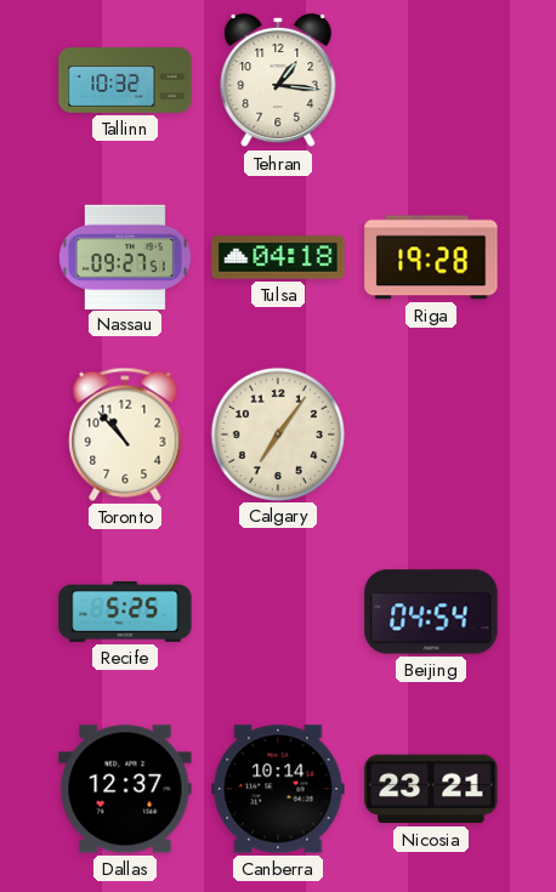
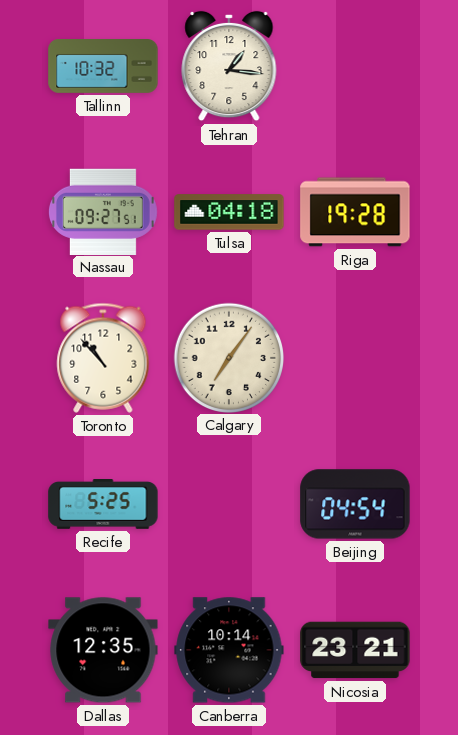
Dallas: 12:37 -> 12:35
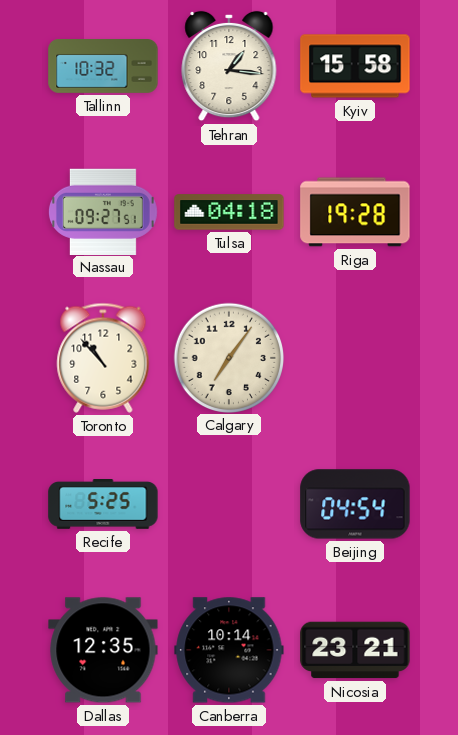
Kyiv: none -> 15:58
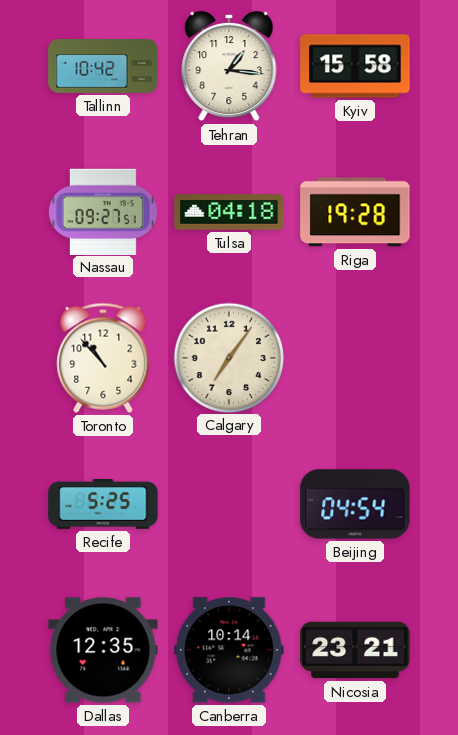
Tallinn: 10:32 -> 10:42
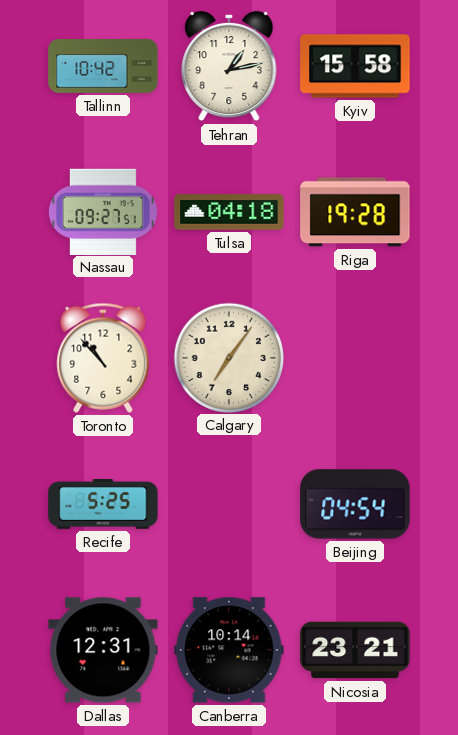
Tehran: 1:16 -> 1:13
Dallas: 12:35 -> 12:31
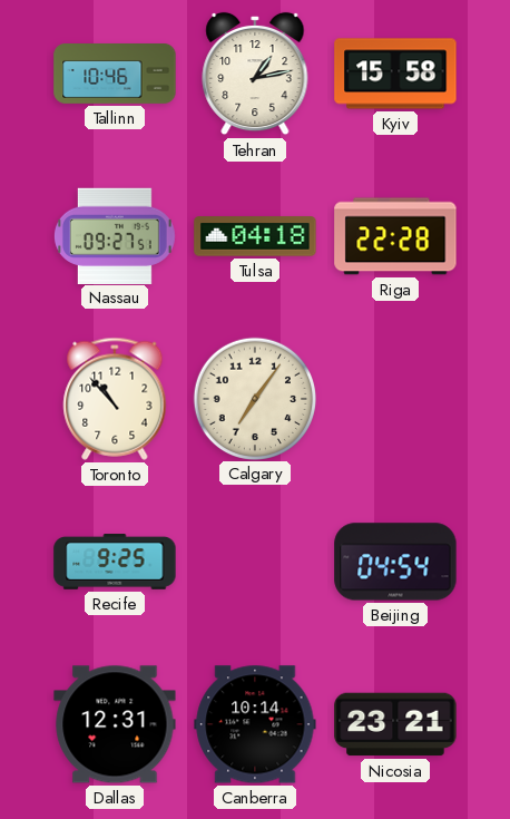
Tallinn: 10:42 -> 10:46
Riga: 19:28 -> 22:28
Recife: 5:25 -> 9:25
